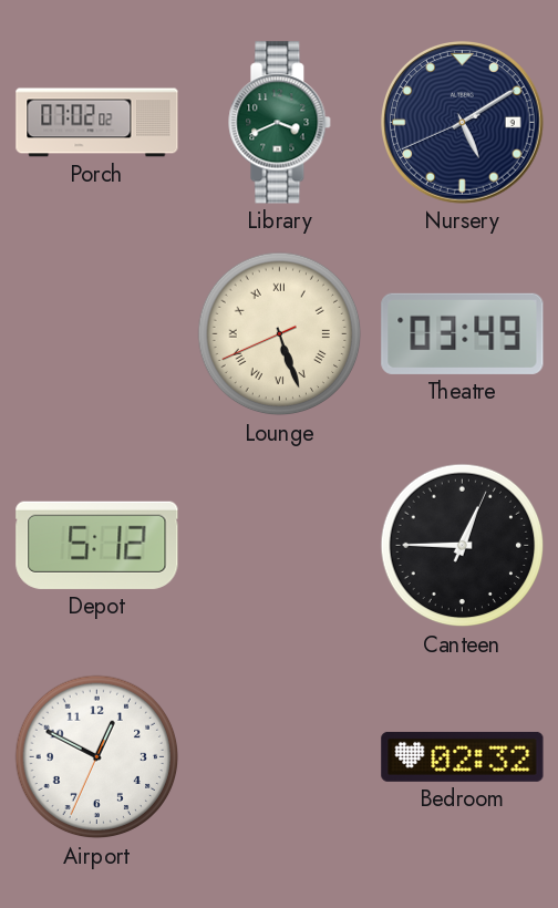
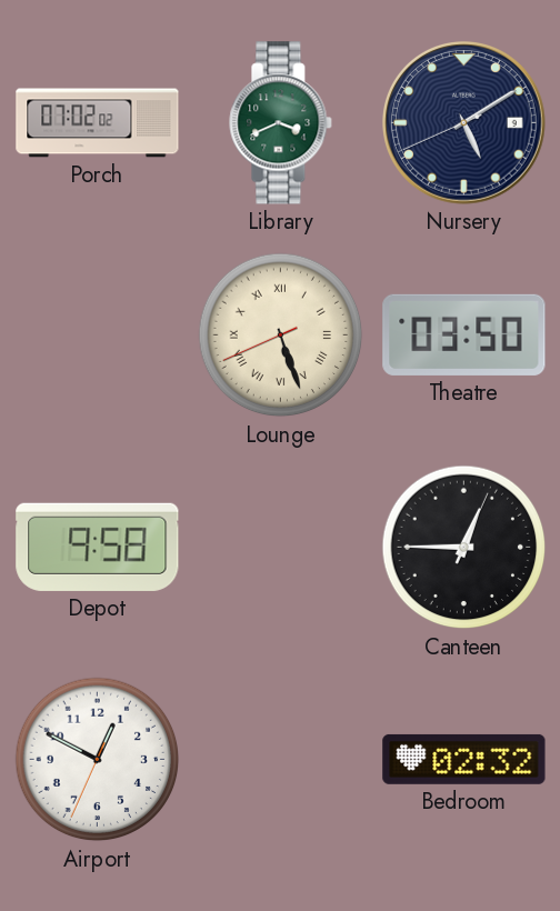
Theatre: 03:49 -> 03:50
Depot: 5:12 -> 9:58
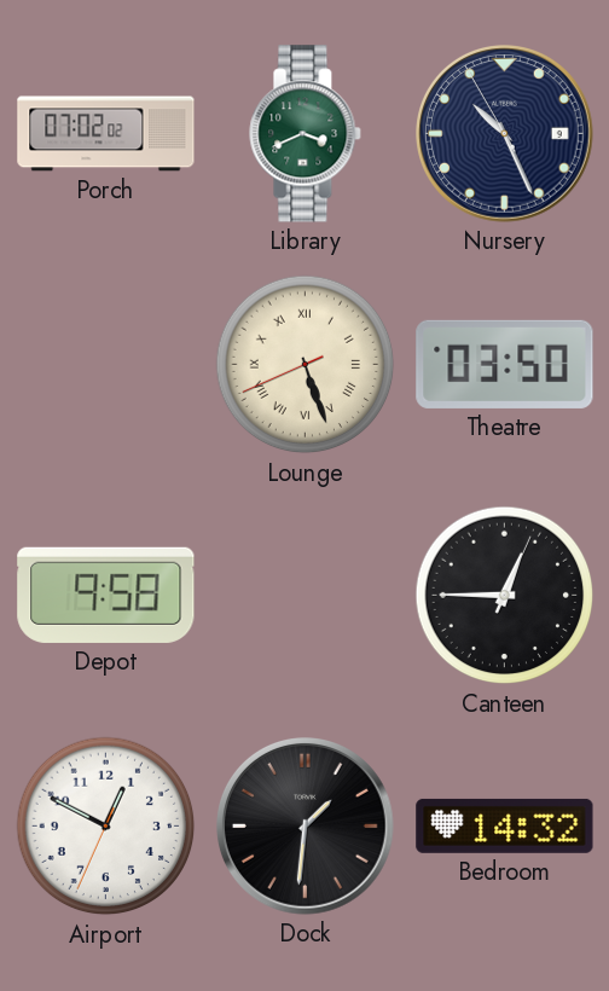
Nursery: 5:09 -> 10:25
Dock: none -> 1:31
Bedroom: 02:32 -> 14:32
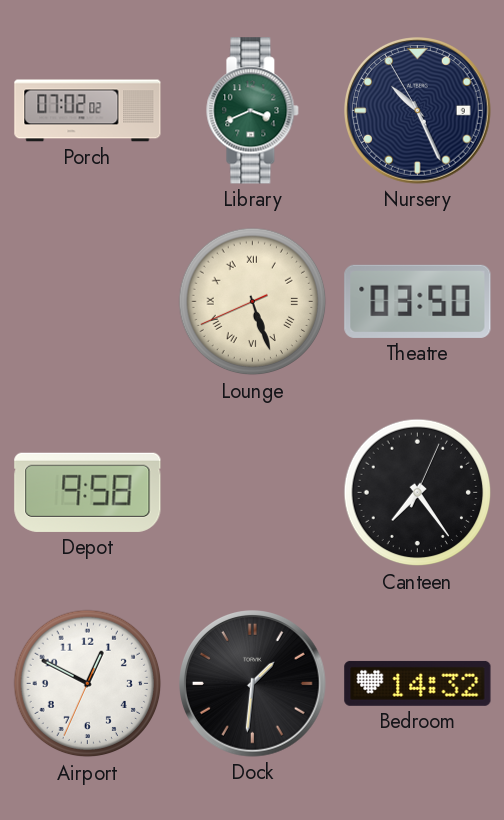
Canteen: 12:45 -> 7:24
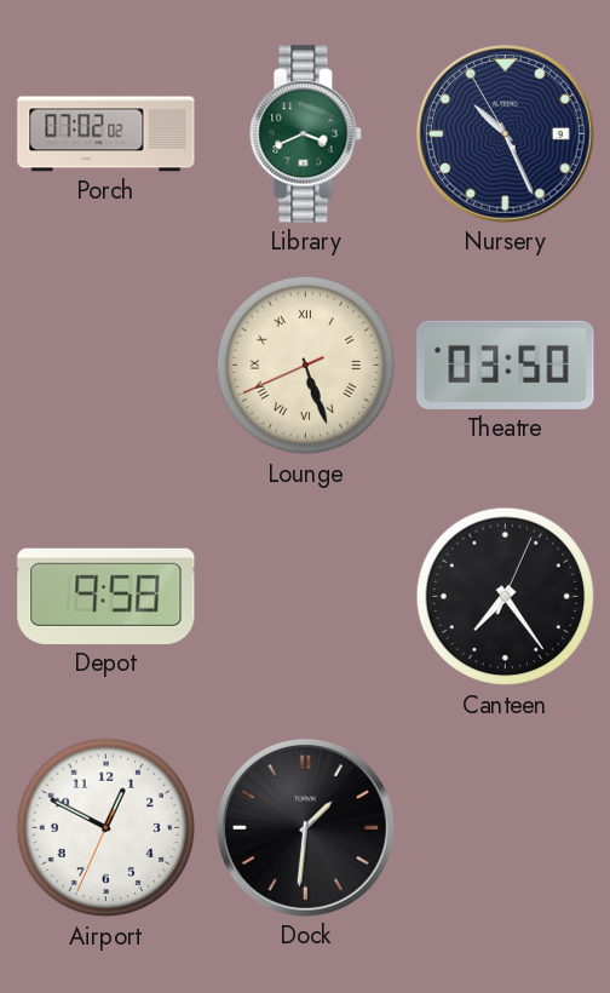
Bedroom: 14:32 -> none
